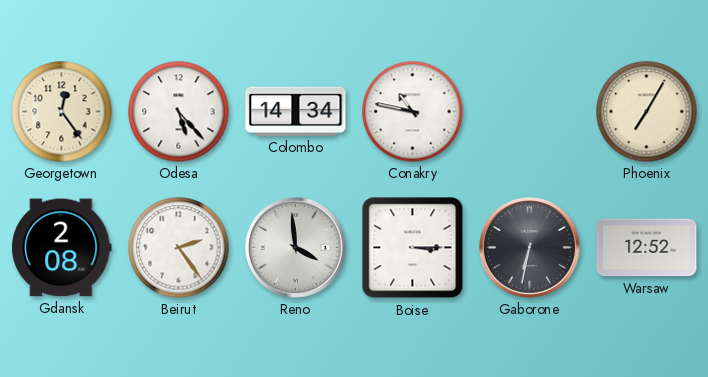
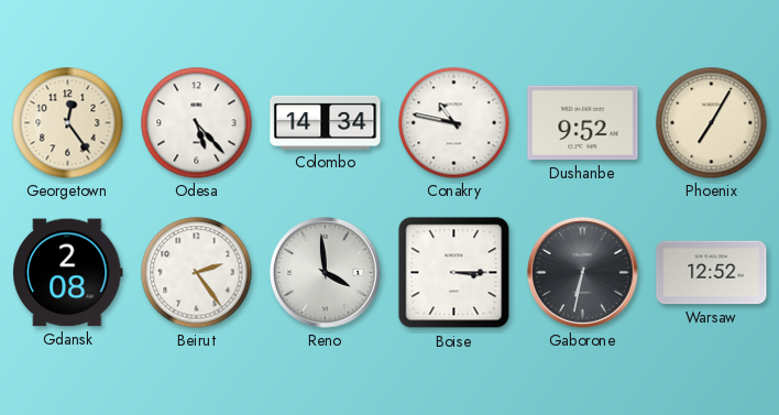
Dushanbe: none -> 9:52
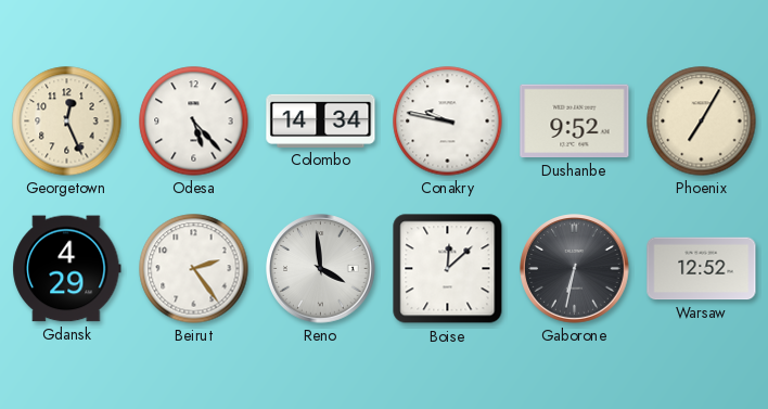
Georgetown: 12:24 -> 12:26
Conakry: 10:47 -> 9:47
Gdansk: 2:08 -> 4:29
Boise: 3:15 -> 12:08
